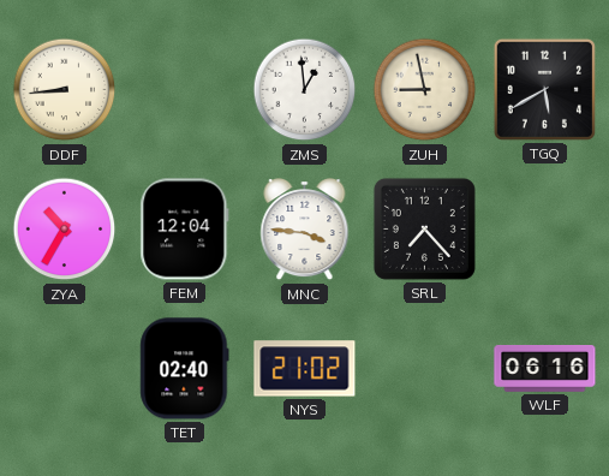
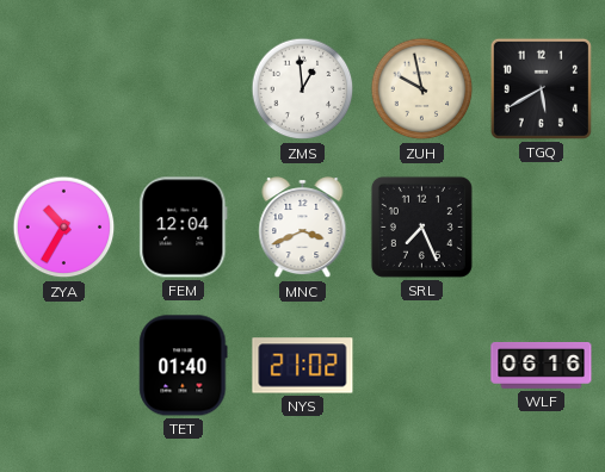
DDF: 8:44 -> none
ZUH: 8:58 -> 9:58
MNC: 3:46 -> 3:41
SRL: 7:23 -> 7:26
TET: 02:40 -> 01:40
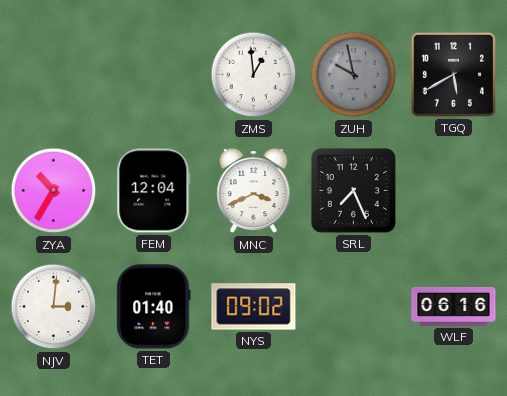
ZUH dial: cream -> grey
NJV: none -> 3:01
NYS: 21:02 -> 09:02
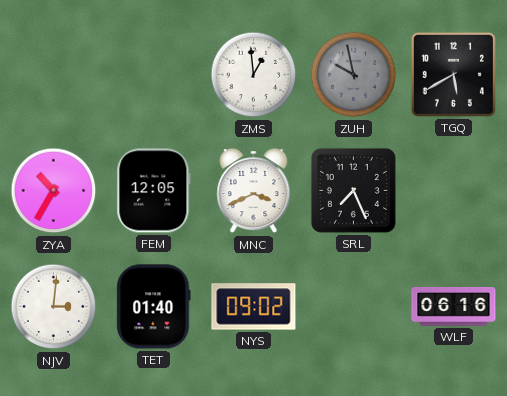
FEM: 12:04 -> 12:05
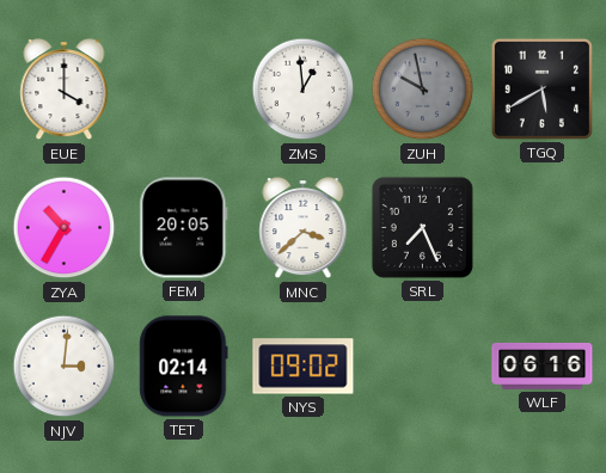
EUE: none -> 4:00
FEM: 12:05 -> 20:05
MNC: 3:41 -> 3:38
TET: 01:40 -> 02:14
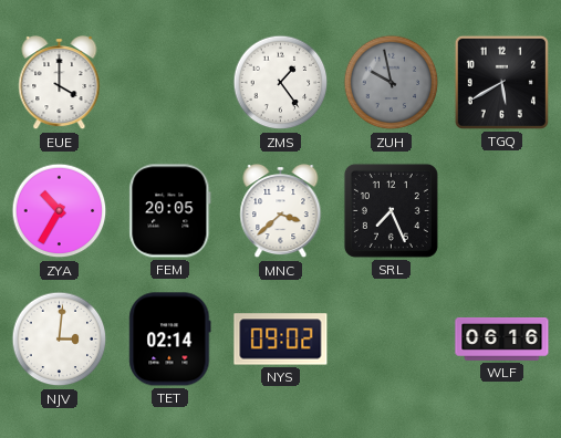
ZMS: 12:59 -> 1:24
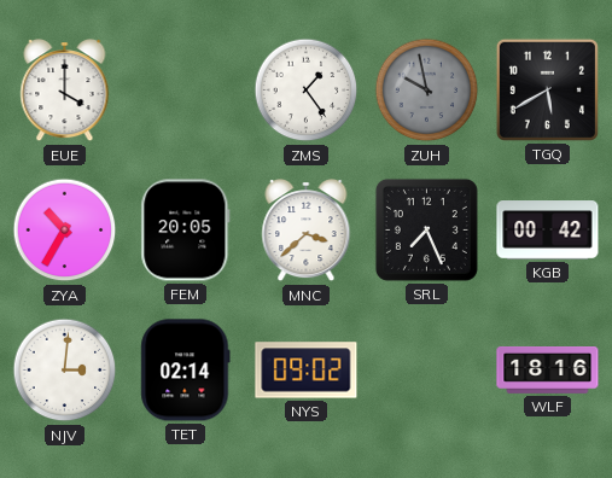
KGB: none -> 00:42
WLF: 06:16 -> 18:16
